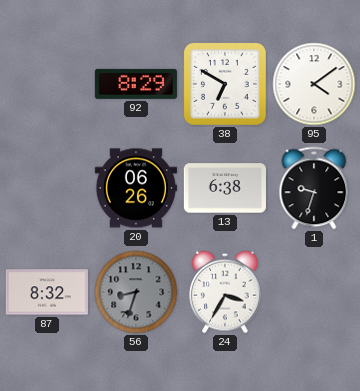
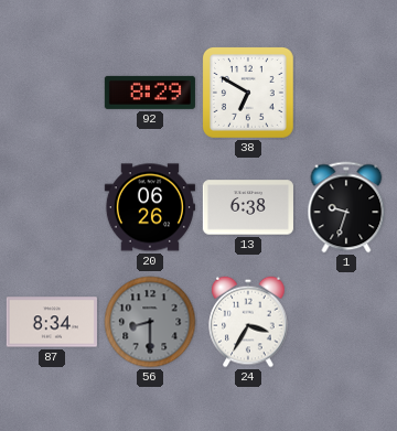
95: 4:09 -> none
87: 8:32 -> 8:34
56: 8:33 -> 8:30
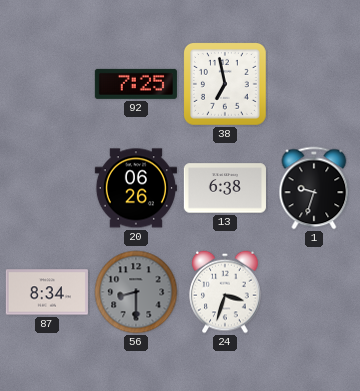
92: 8:29 -> 7:25
38: 6:50 -> 6:58
24: 3:35 -> 3:33
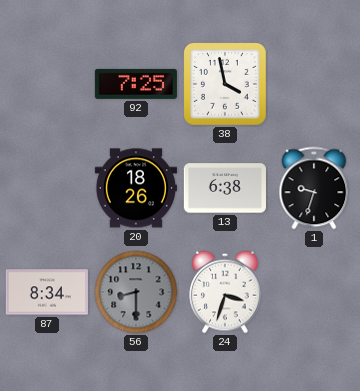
38: 6:58 -> 3:58
20: 06:26 -> 18:26
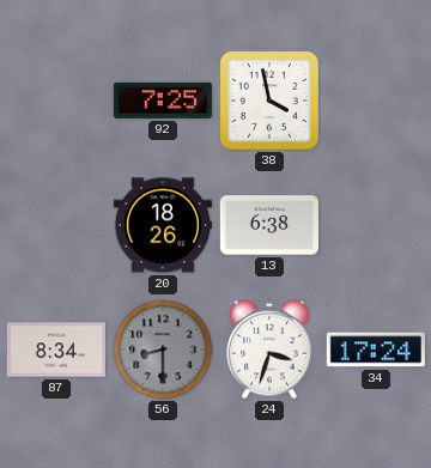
1: 9:33 -> none
34: none -> 17:24
